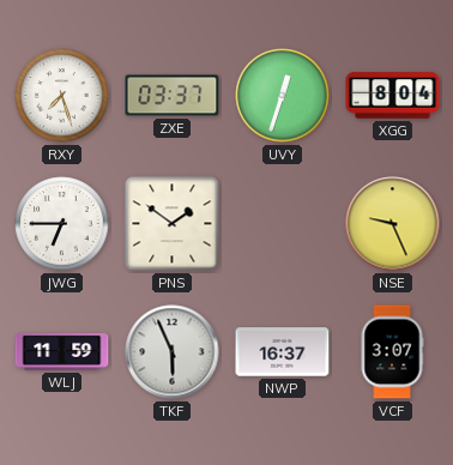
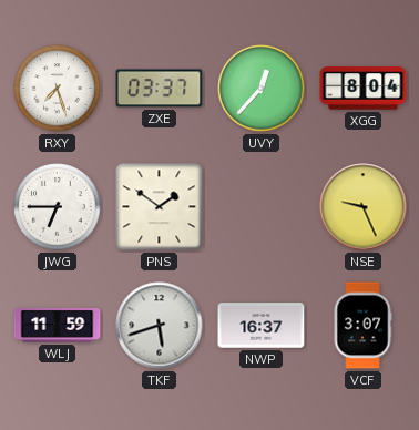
UVY: 12:33 -> 12:37
TKF: 5:56 -> 5:42
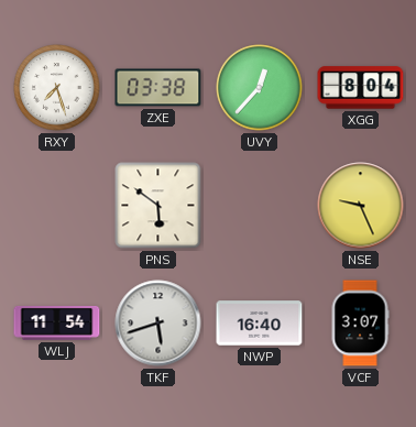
ZXE: 03:37 -> 03:38
JWG: 6:45 -> none
PNS: 1:51 -> 5:51
WLJ: 11:59 -> 11:54
NWP: 16:37 -> 16:40
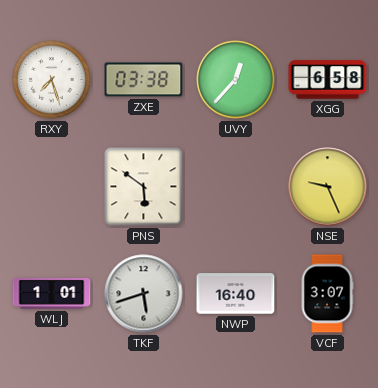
XGG: 8:04 -> 6:58
WLJ: 11:54 -> 1:01
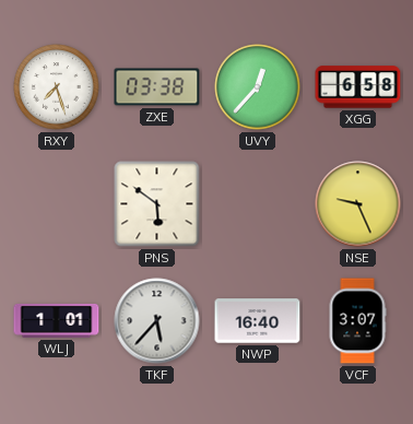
TKF: 5:42 -> 5:37
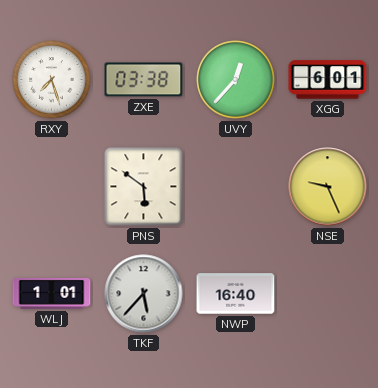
XGG: 6:58 -> 6:01
VCF: 3:07 -> none
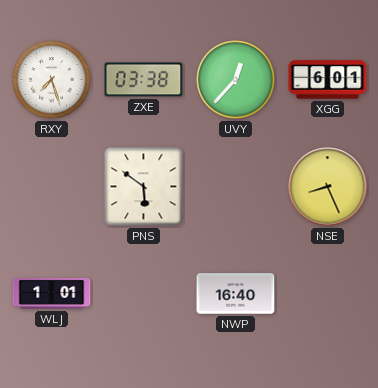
NSE: 9:26 -> 8:26
TKF: 5:37 -> none
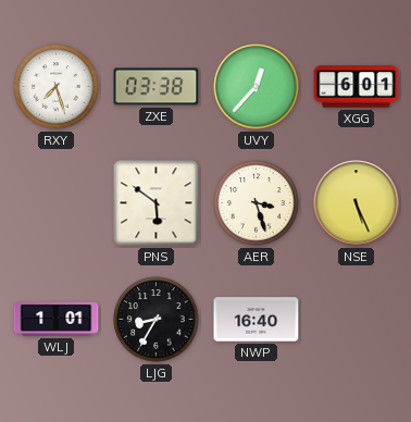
AER: none -> 3:27
NSE: 8:26 -> 5:26
LJG: none -> 8:35
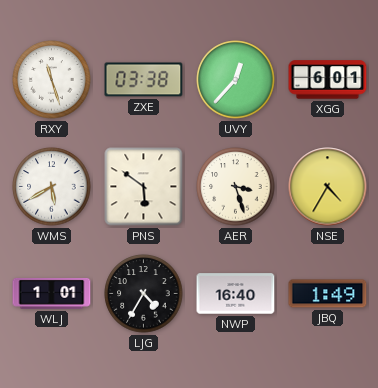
RXY: 7:27 -> 11:27
WMS: none -> 5:40
NSE: 5:26 -> 4:35
LJG: 8:35 -> 4:35
JBQ: none -> 1:49
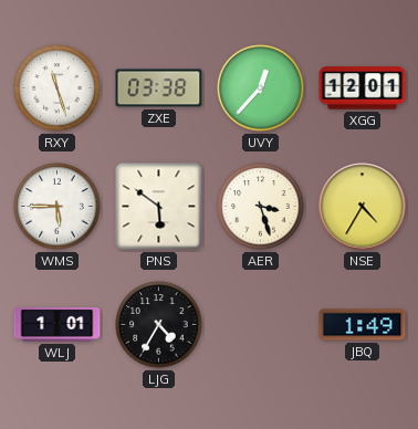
XGG: 6:01 -> 12:01
WMS: 5:40 -> 5:45
NWP: 16:40 -> none
